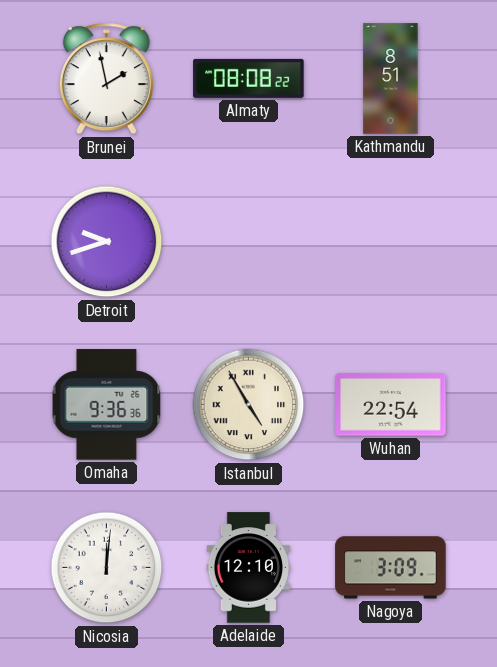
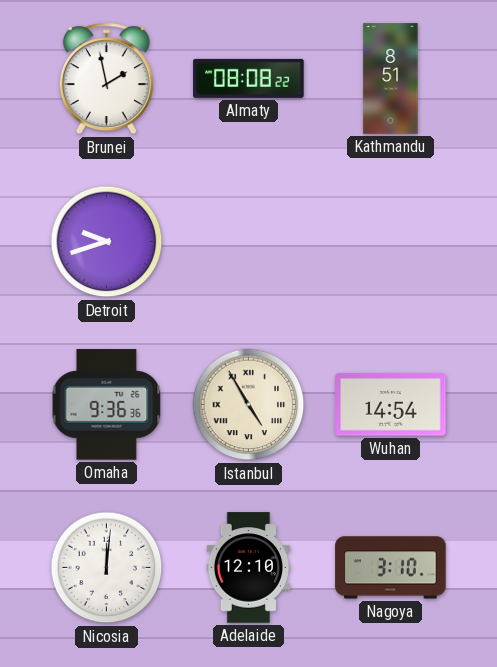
Wuhan: 22:54 -> 14:54
Nagoya: 3:09 -> 3:10
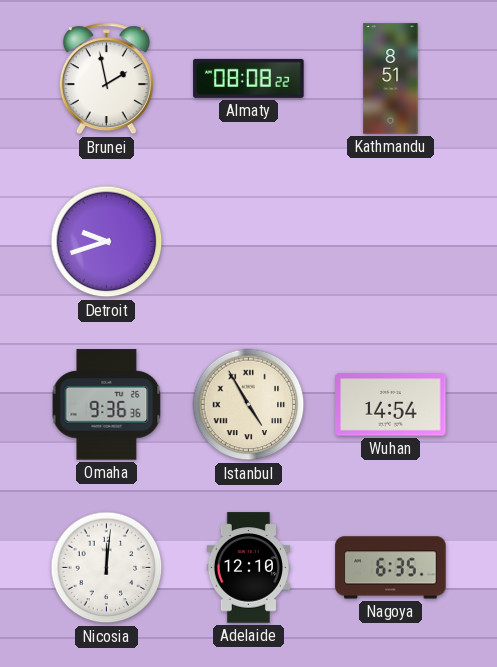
Nagoya: 3:10 -> 6:35
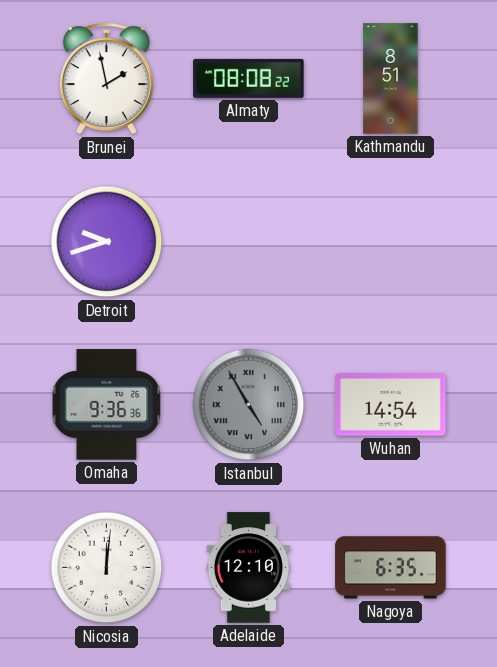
Istanbul dial: cream -> grey
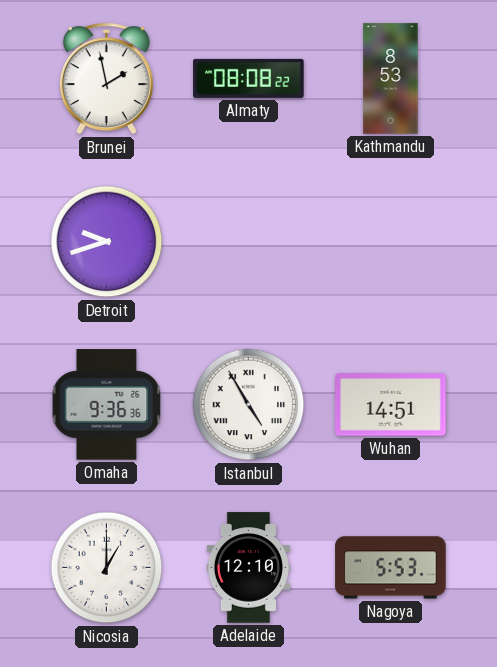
Kathmandu: 8:51 -> 8:53
Istanbul dial: grey -> white
Wuhan: 14:54 -> 14:51
Nicosia: 12:01 -> 1:00
Nagoya: 6:35 -> 5:53
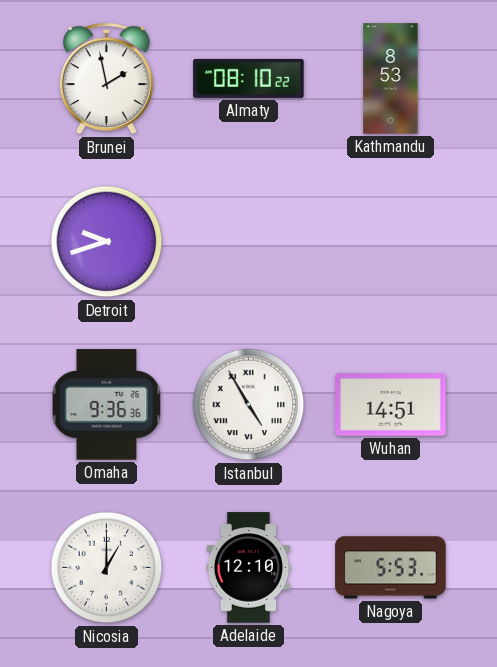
Almaty: 08:08 -> 08:10
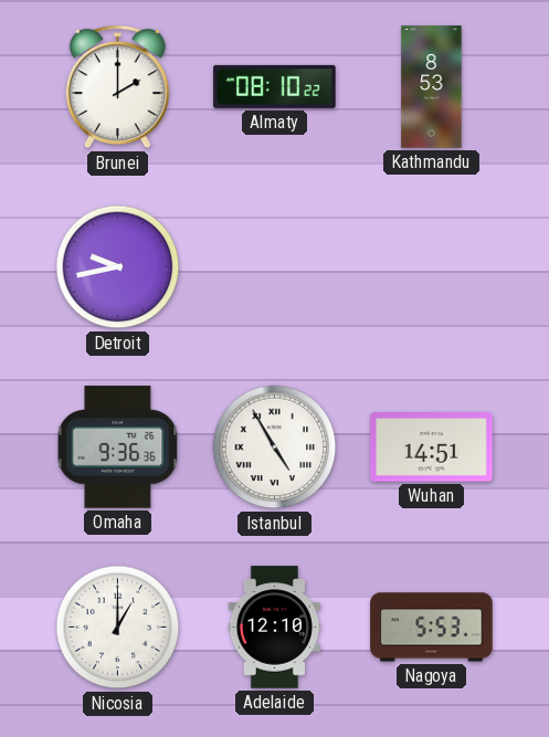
Brunei: 1:58 -> 2:00
Detroit: 9:42 -> 9:43
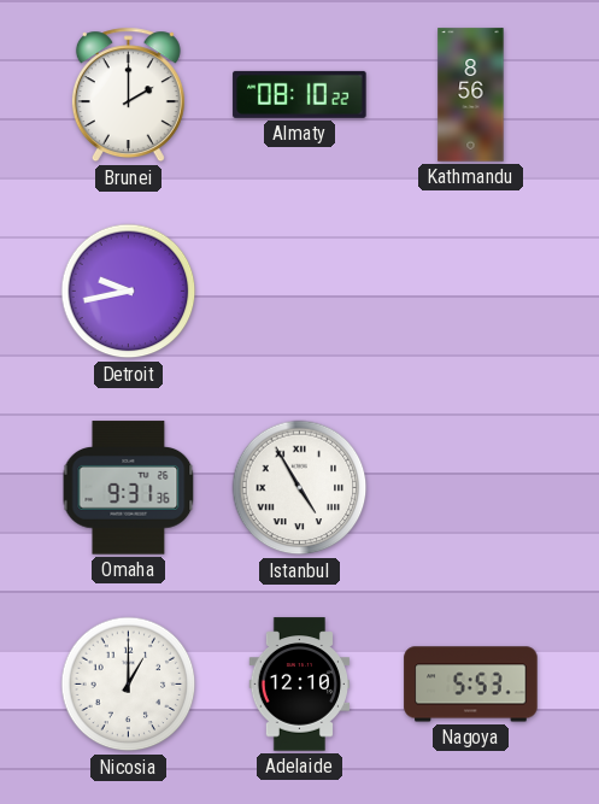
Kathmandu: 8:53 -> 8:56
Omaha: 9:36 -> 9:31
Wuhan: 14:51 -> none
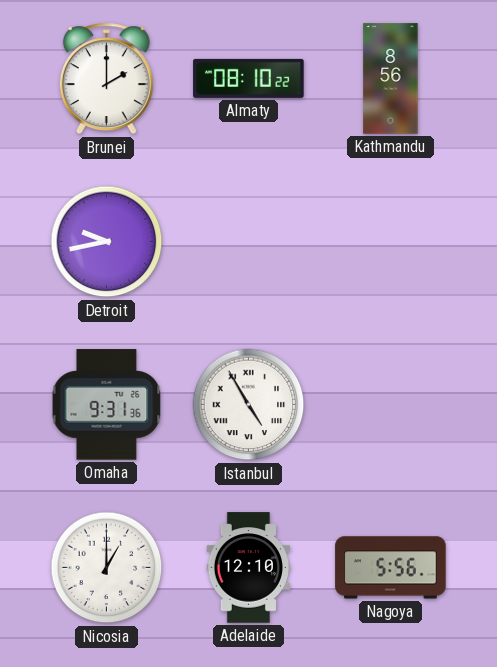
Nagoya: 5:53 -> 5:56
